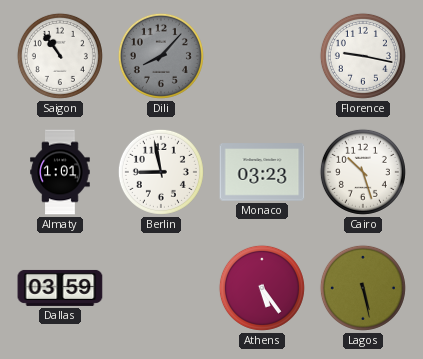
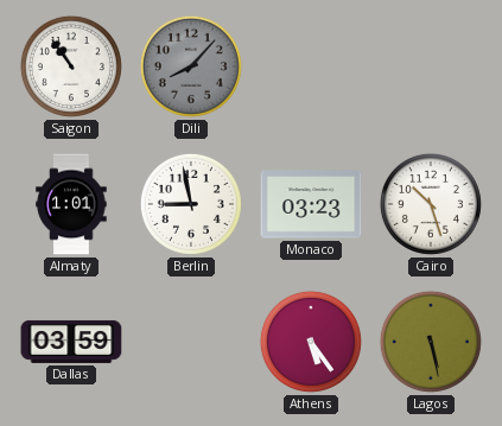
Florence: 9:17 -> none
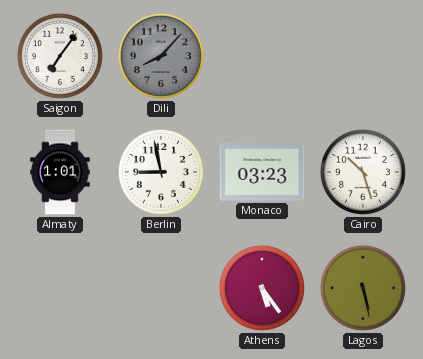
Saigon: 10:54 -> 7:06
Dallas: 03:59 -> none
